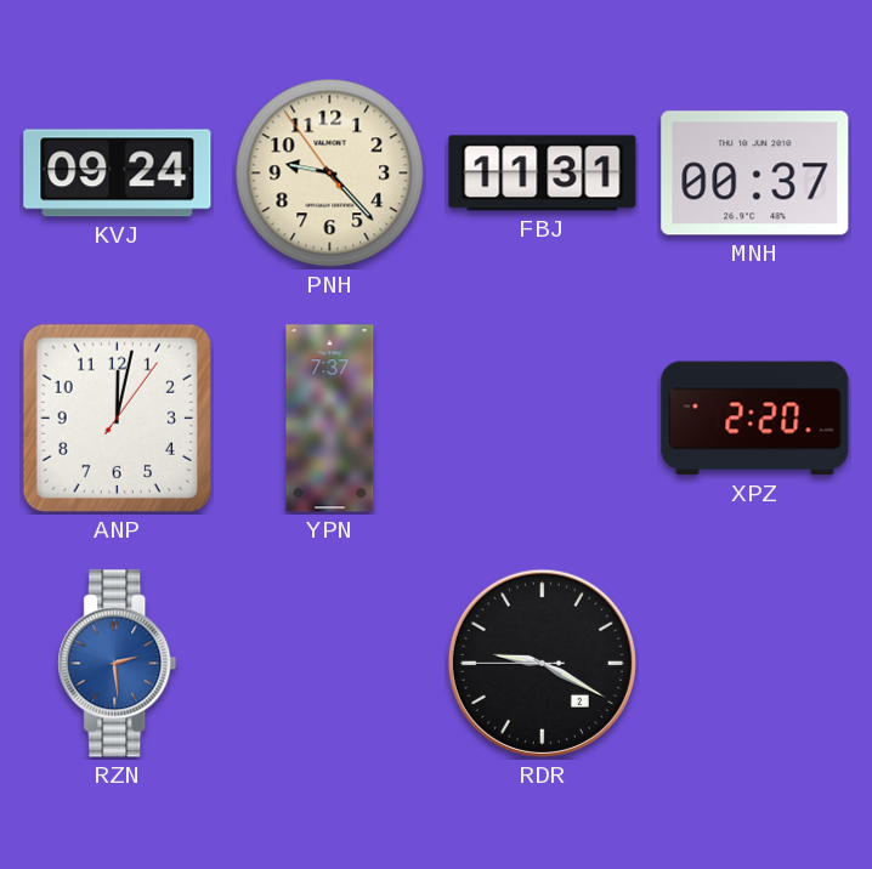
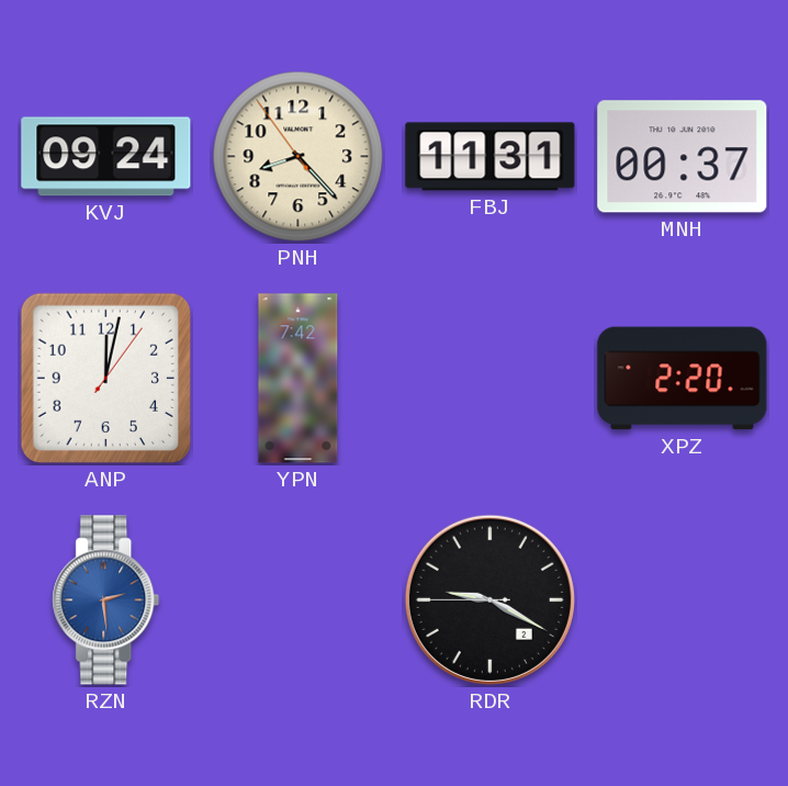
PNH: 9:22 -> 8:22
YPN: 7:37 -> 7:42
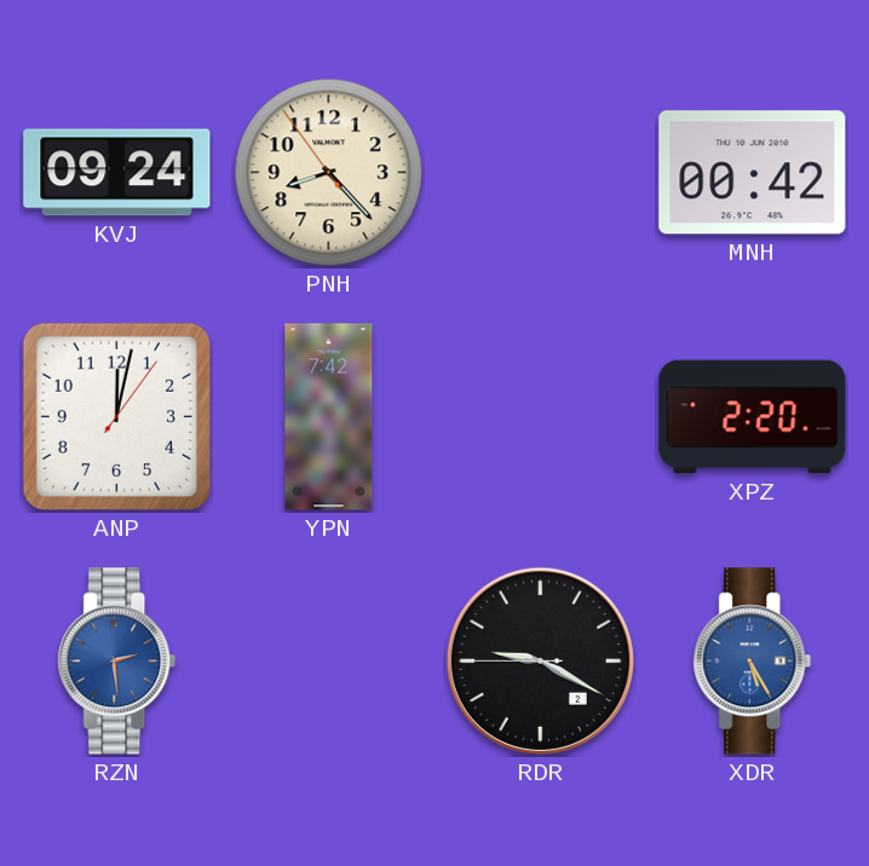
FBJ: 11:31 -> none
MNH: 00:37 -> 00:42
XDR: none -> 5:25
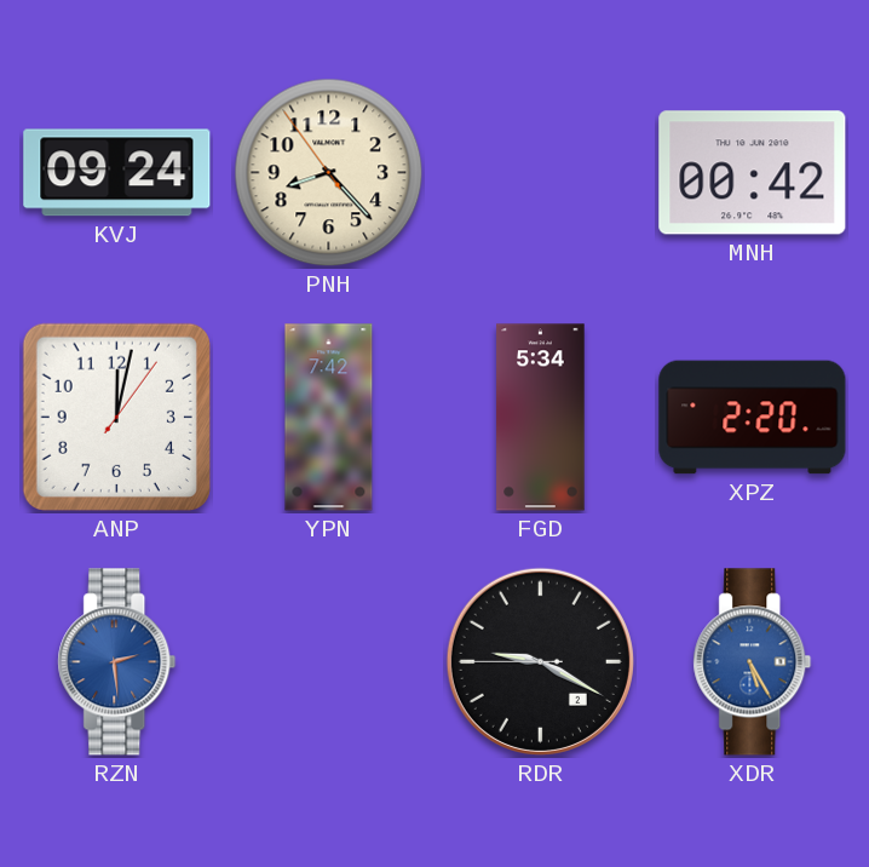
FGD: none -> 5:34
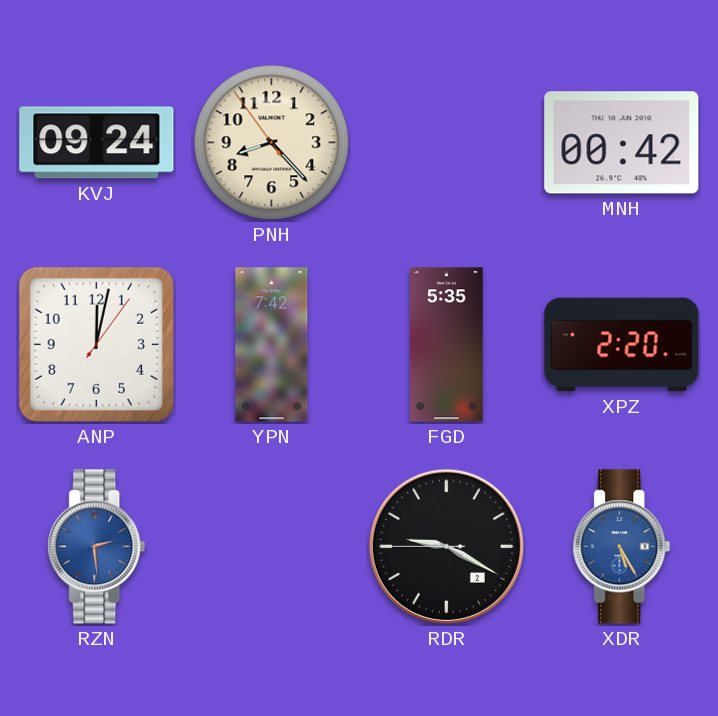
FGD: 5:34 -> 5:35
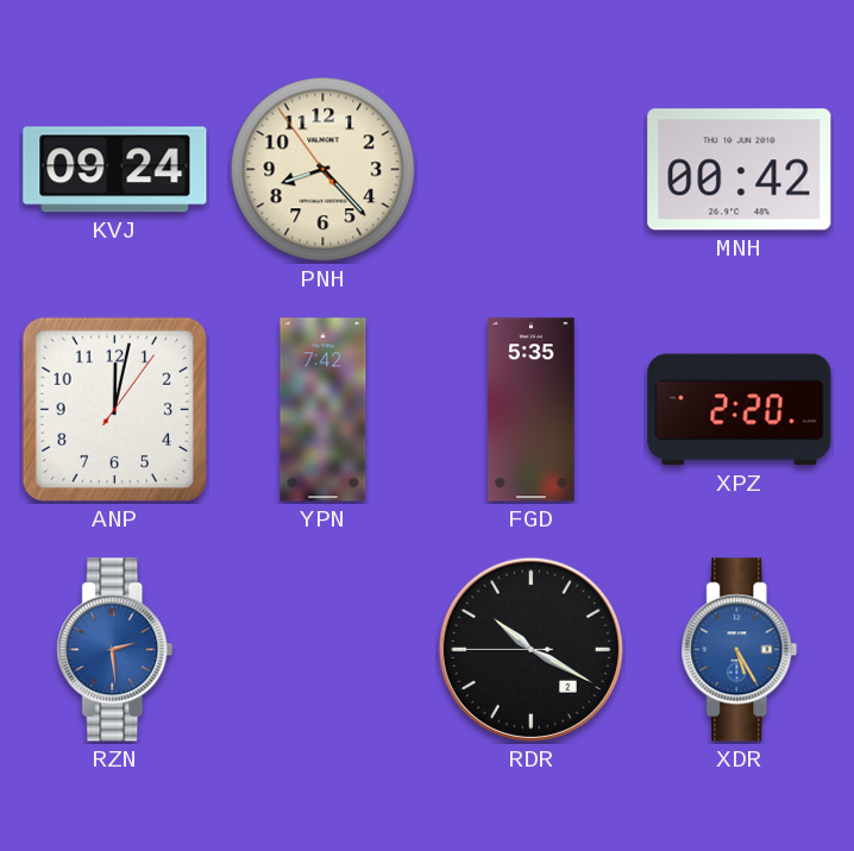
RDR: 9:19 -> 10:19
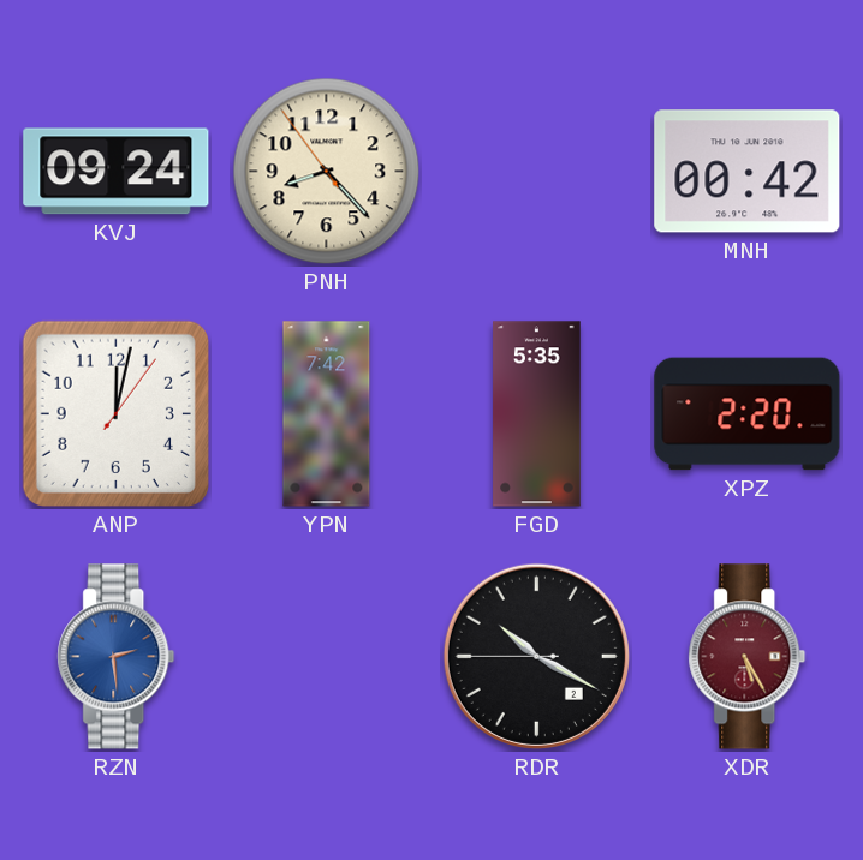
XDR dial: blue -> burgundy
